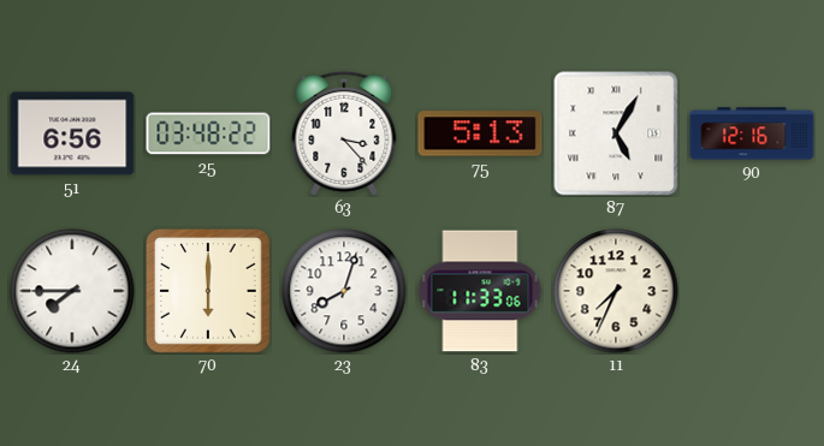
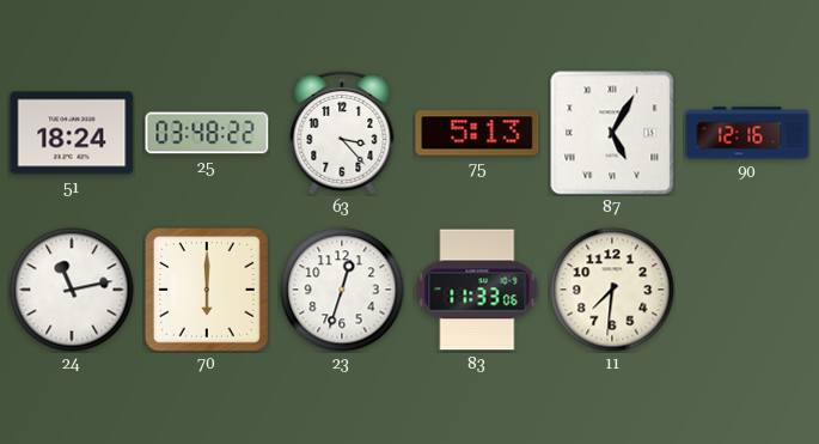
51: 6:56 -> 18:24
24: 7:45 -> 11:13
23: 8:03 -> 12:33
11: 7:34 -> 7:31
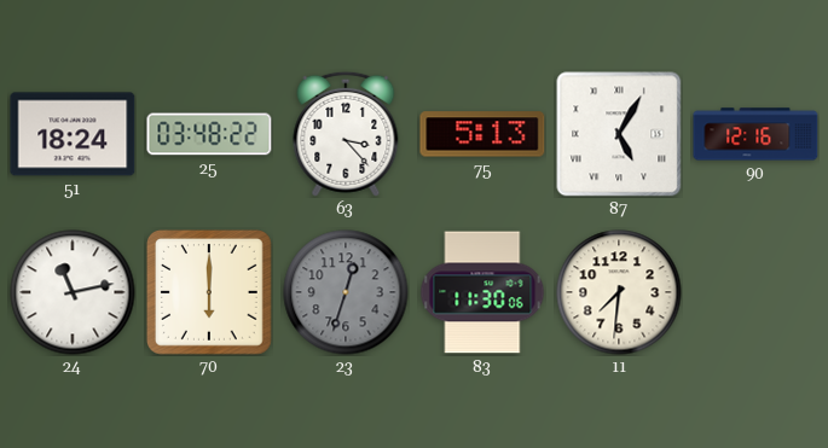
23 dial: white -> grey
83: 11:33 -> 11:30
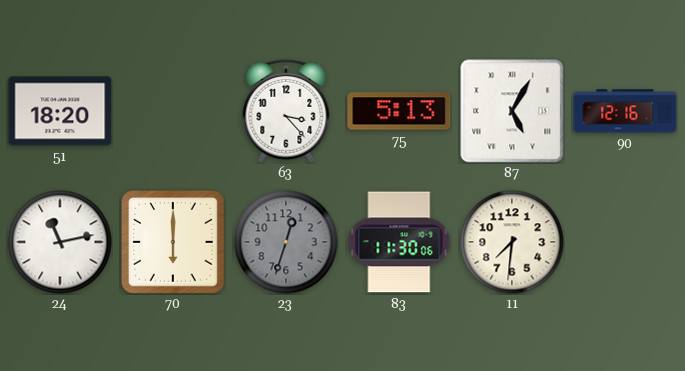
51: 18:24 -> 18:20
25: 03:48 -> none
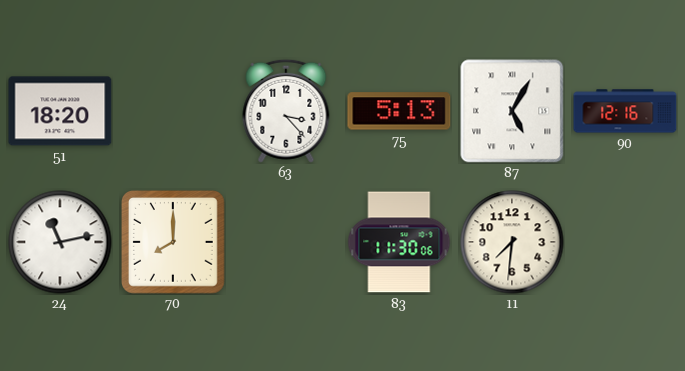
70: 6:00 -> 8:00
23: 12:33 -> none
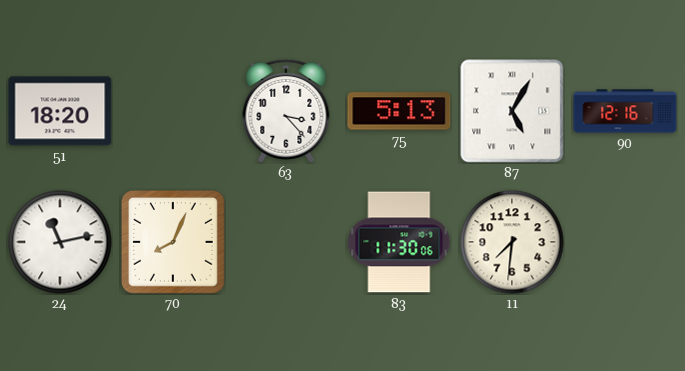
70: 8:00 -> 8:04
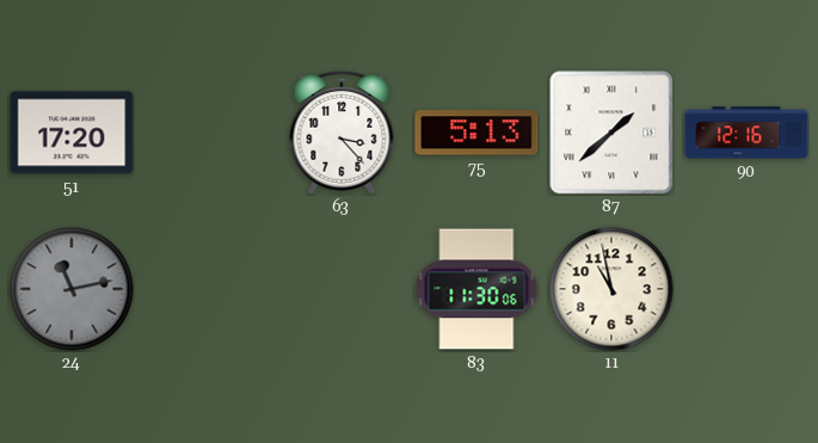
51: 18:20 -> 17:20
87: 5:05 -> 1:38
24 dial: white -> grey
70: 8:04 -> none
11: 7:31 -> 10:58
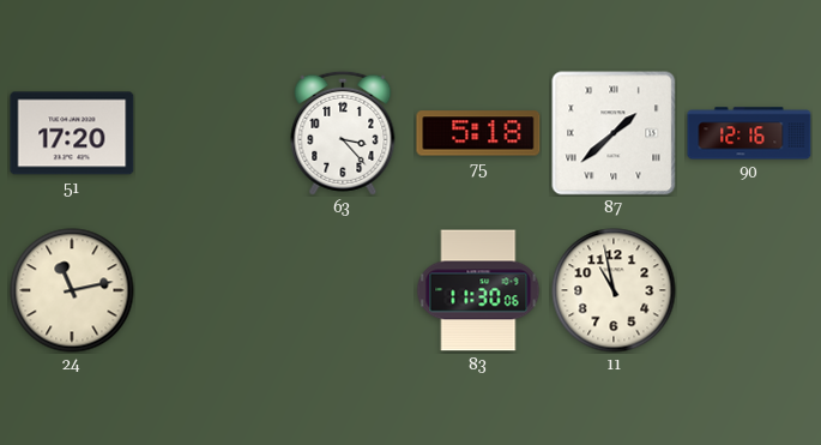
75: 5:13 -> 5:18
24 dial: grey -> cream
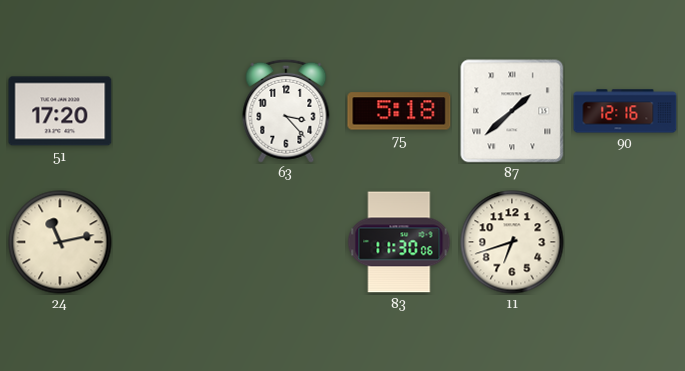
11: 10:58 -> 6:42
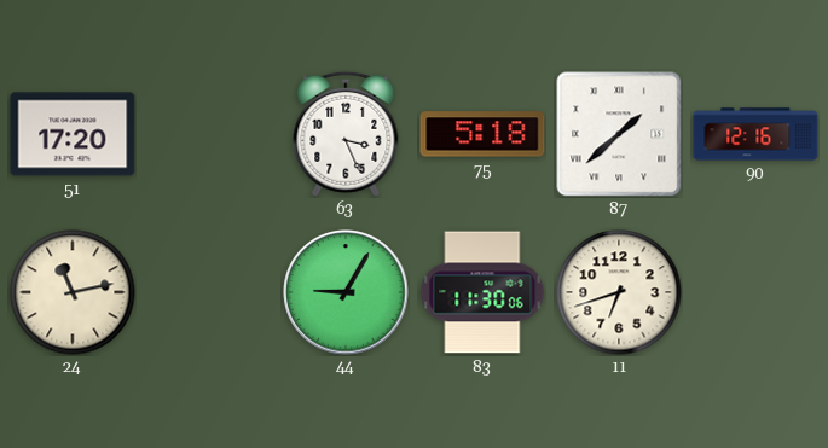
63: 3:23 -> 3:26
44: none -> 9:05
